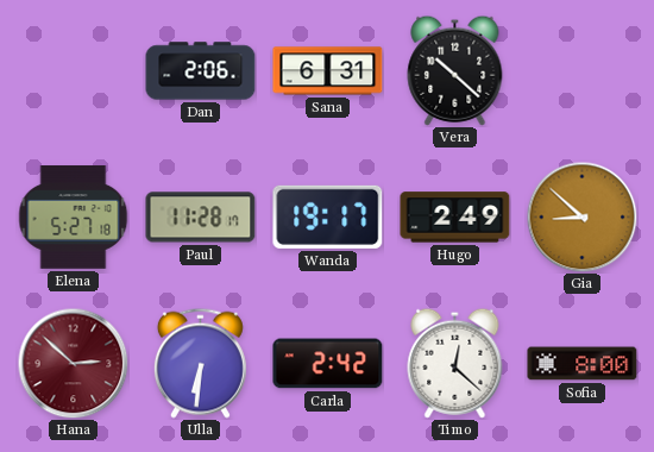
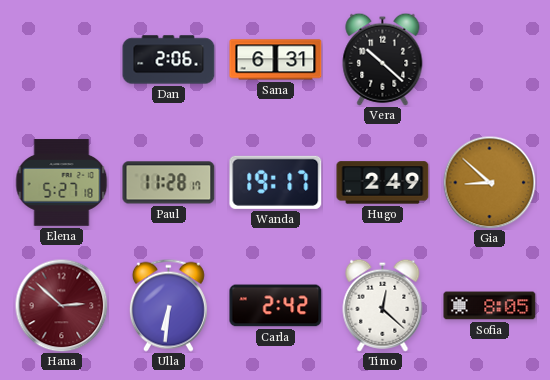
Sofia: 8:00 -> 8:05
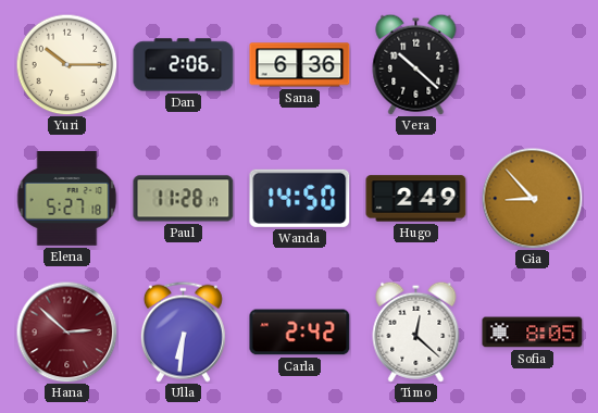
Yuri: none -> 10:15
Sana: 6:31 -> 6:36
Wanda: 19:17 -> 14:50
Gia: 8:52 -> 8:53
